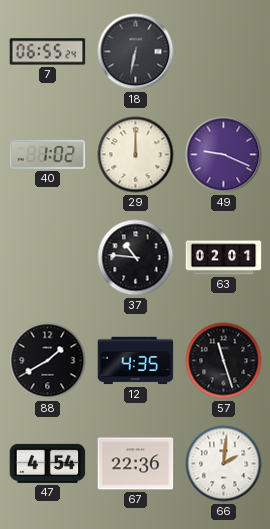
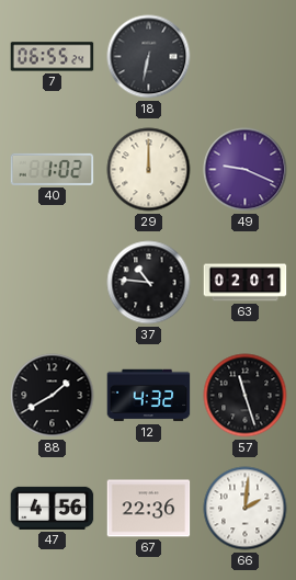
12: 4:35 -> 4:32
47: 4:54 -> 4:56
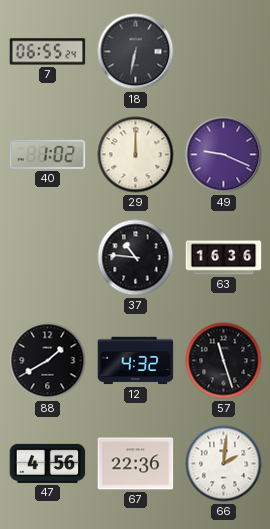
63: 02:01 -> 16:36
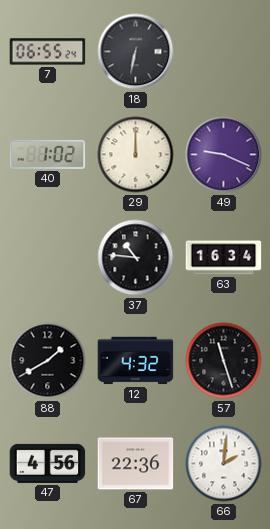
63: 16:36 -> 16:34
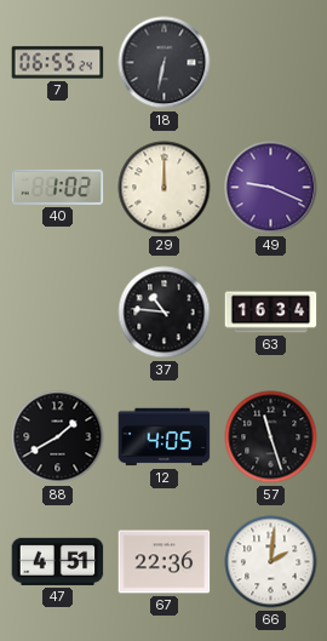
12: 4:32 -> 4:05
47: 4:56 -> 4:51
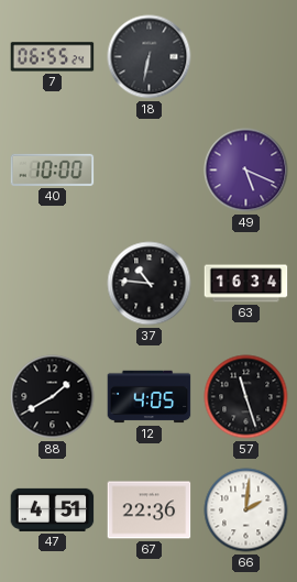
40: 1:02 -> 10:00
29: 12:00 -> none
49: 9:19 -> 5:19
